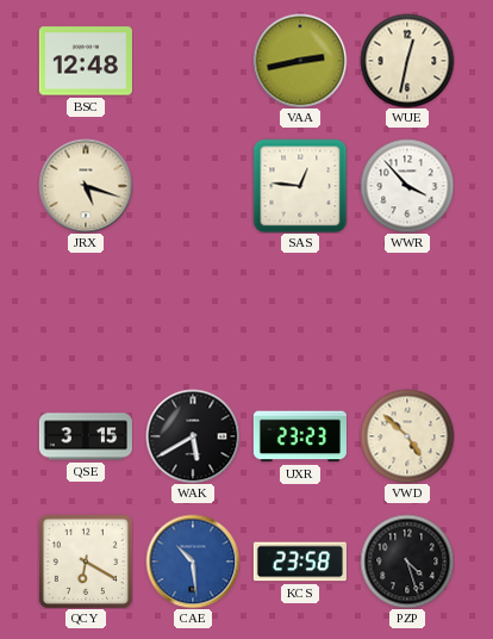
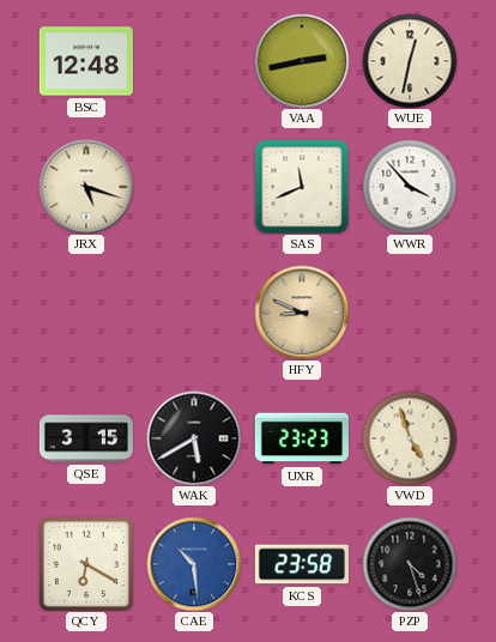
SAS: 12:46 -> 11:41
HFY: none -> 8:49
VWD: 4:52 -> 4:57
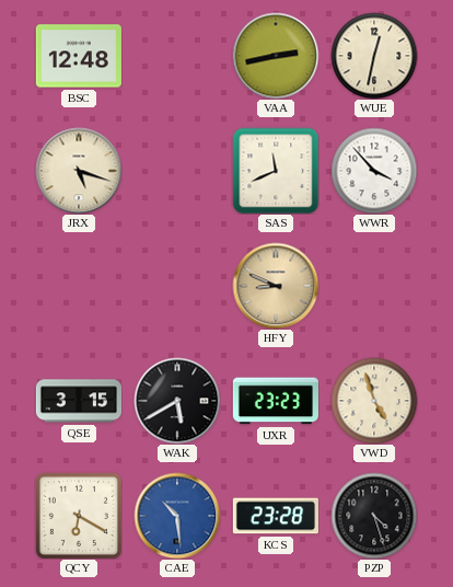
KCS: 23:58 -> 23:28
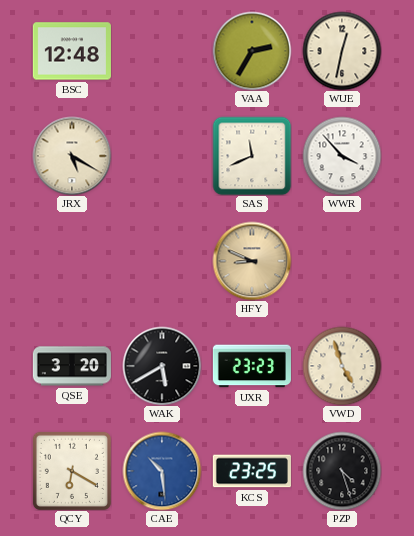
VAA: 2:43 -> 2:35
JRX: 5:18 -> 5:20
QSE: 3:15 -> 3:20
KCS: 23:28 -> 23:25
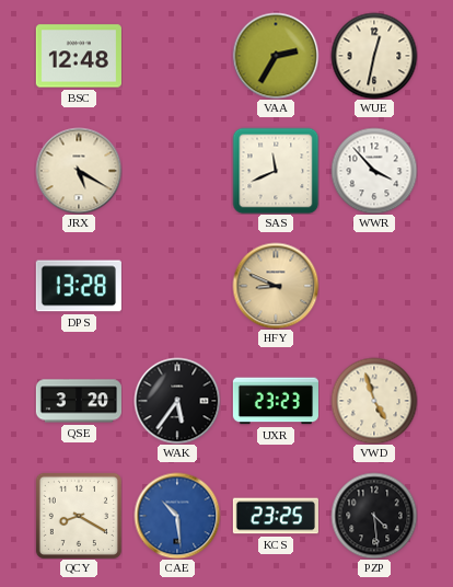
DPS: none -> 13:28
WAK: 5:40 -> 5:36
QCY: 6:20 -> 8:20
PZP: 4:27 -> 4:29
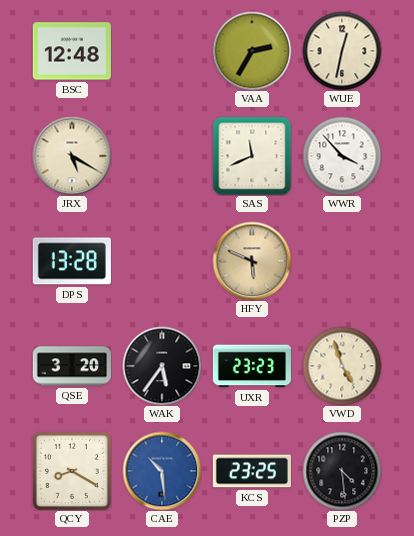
HFY: 8:49 -> 5:49
